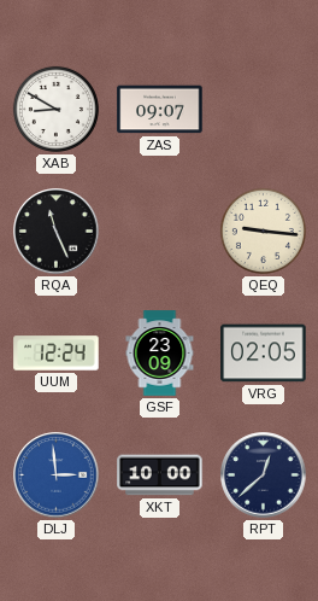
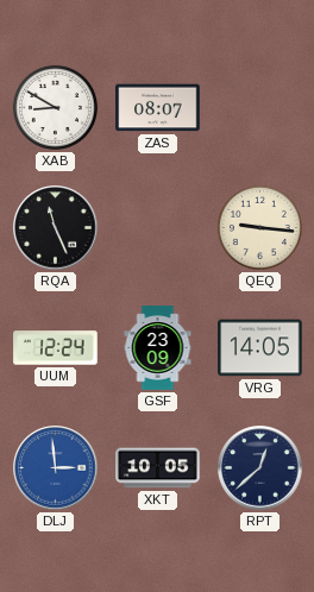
ZAS: 09:07 -> 08:07
VRG: 02:05 -> 14:05
XKT: 10:00 -> 10:05
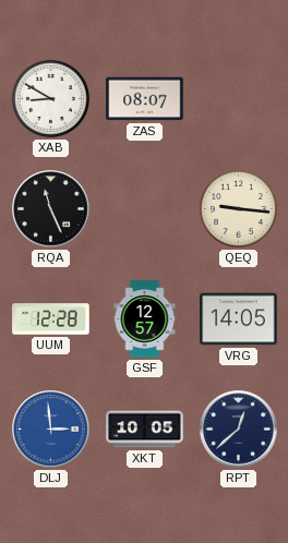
UUM: 12:24 -> 12:28
GSF: 23:09 -> 12:57
